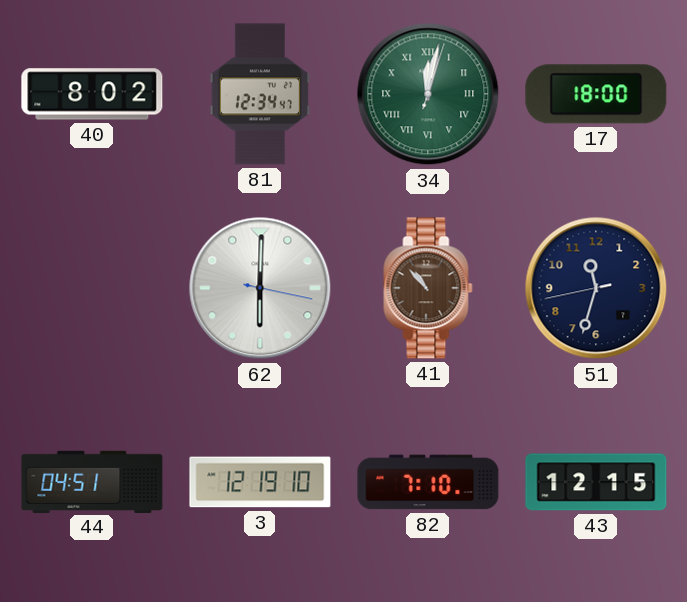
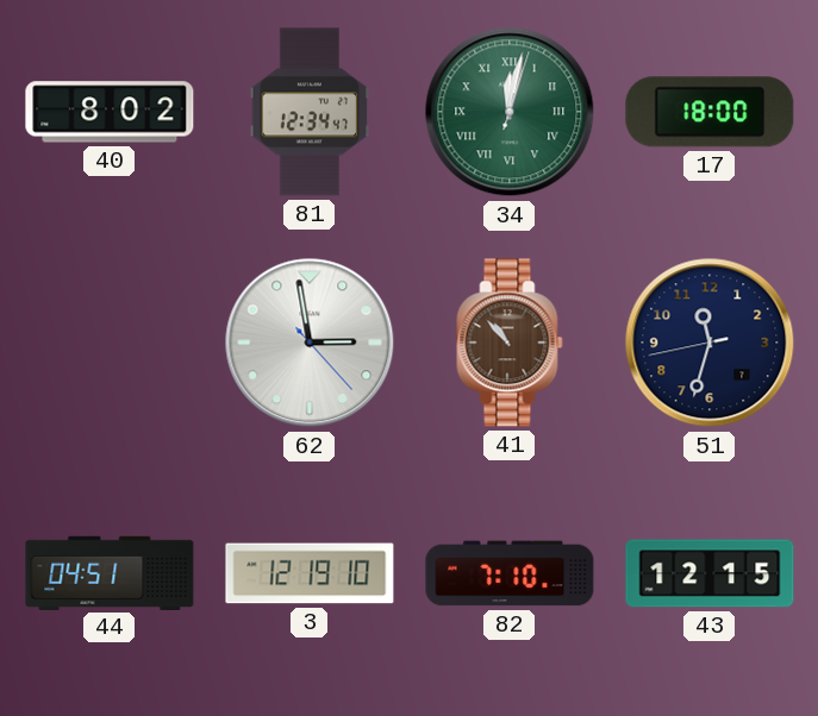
62: 6:00 -> 2:58
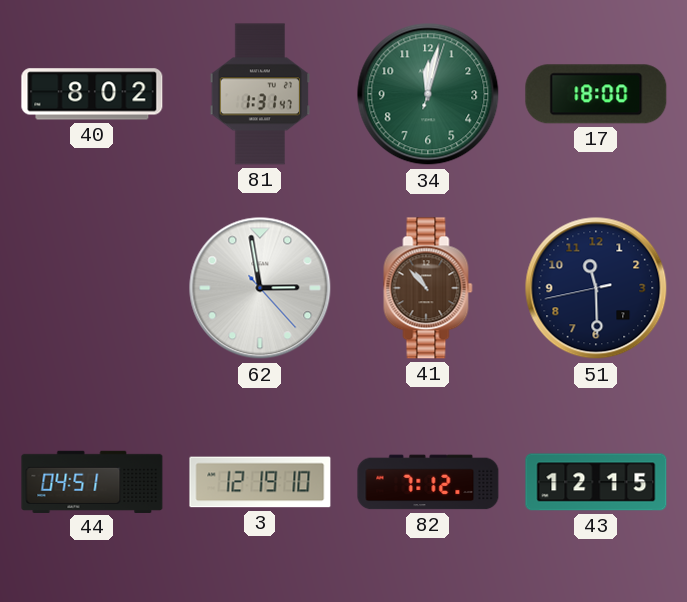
81: 12:34 -> 1:31
34 numerals: Roman -> Arabic
51: 11:32 -> 11:29
82: 7:10 -> 7:12
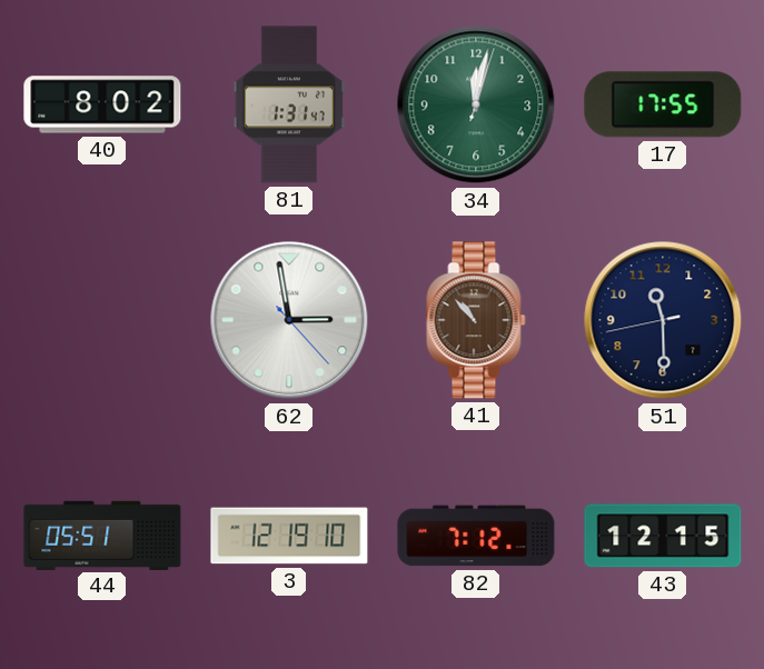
17: 18:00 -> 17:55
44: 04:51 -> 05:51
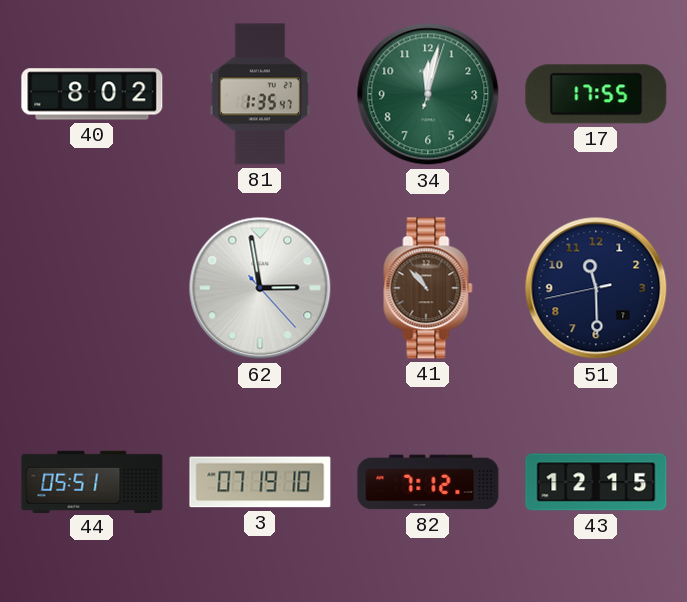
81: 1:31 -> 1:35
3: 12:19 -> 07:19
